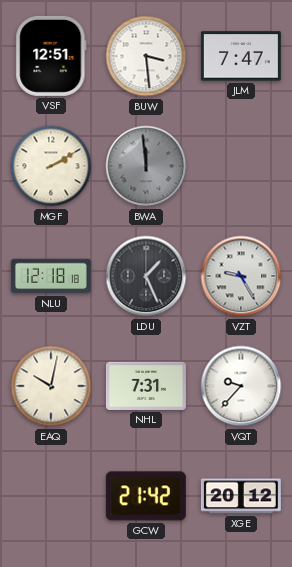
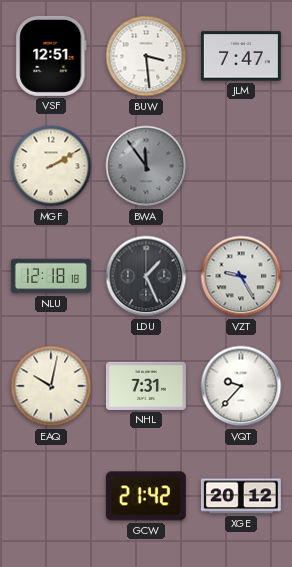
BWA: 11:59 -> 11:54
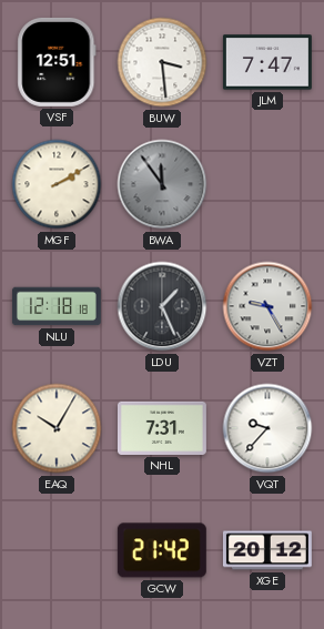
EAQ: 10:02 -> 10:05
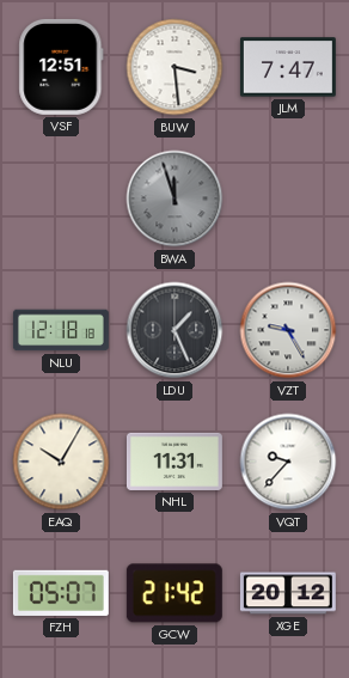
MGF: 2:10 -> none
BWA: 11:54 -> 11:57
NHL: 7:31 -> 11:31
FZH: none -> 05:07
